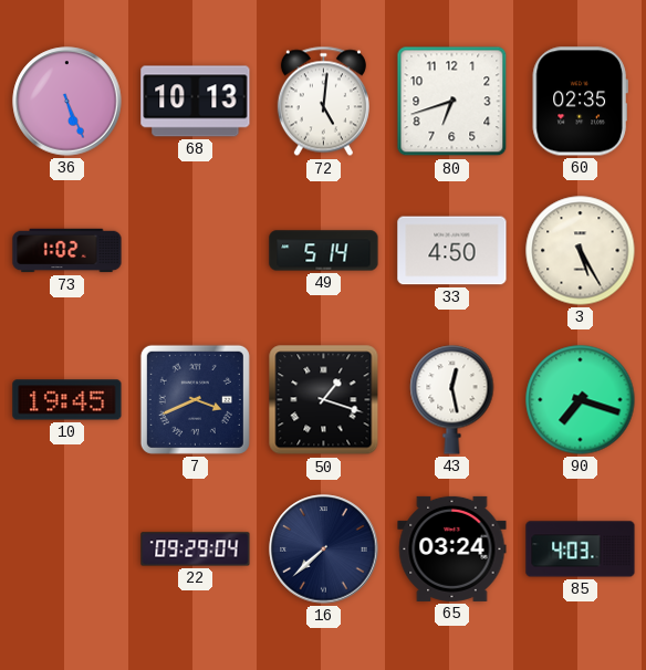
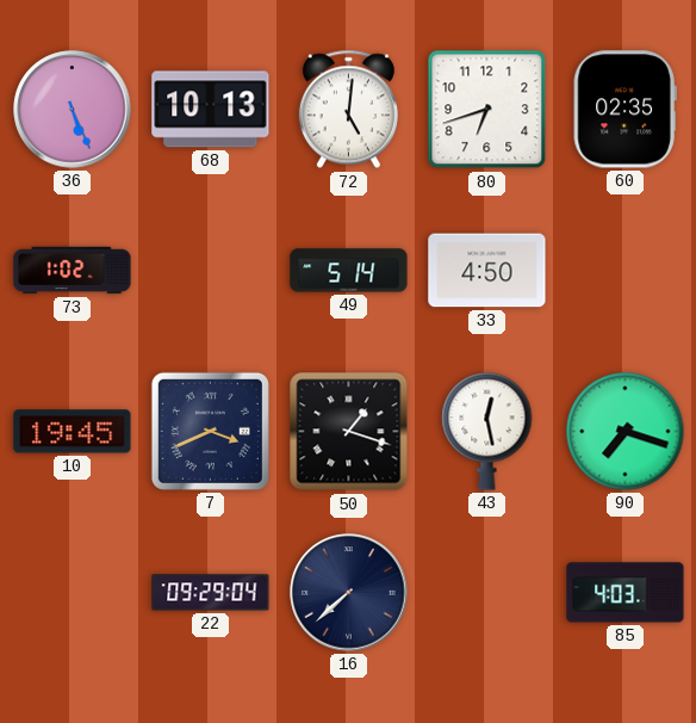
3: 5:25 -> none
65: 03:24 -> none
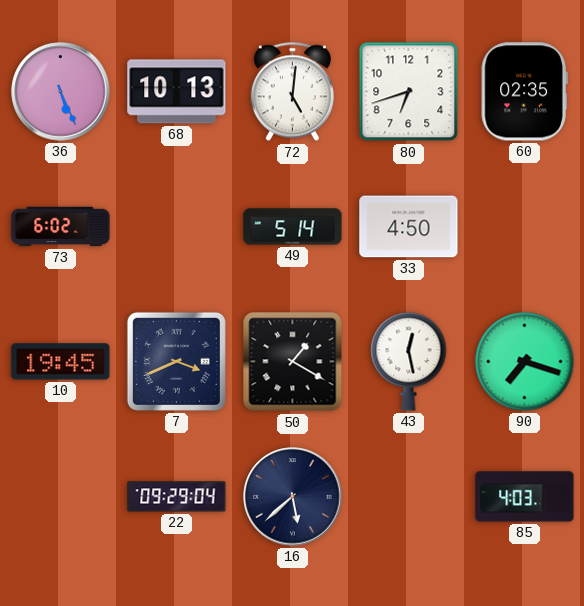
73: 1:02 -> 6:02
50: 1:18 -> 1:20
16: 7:38 -> 5:38
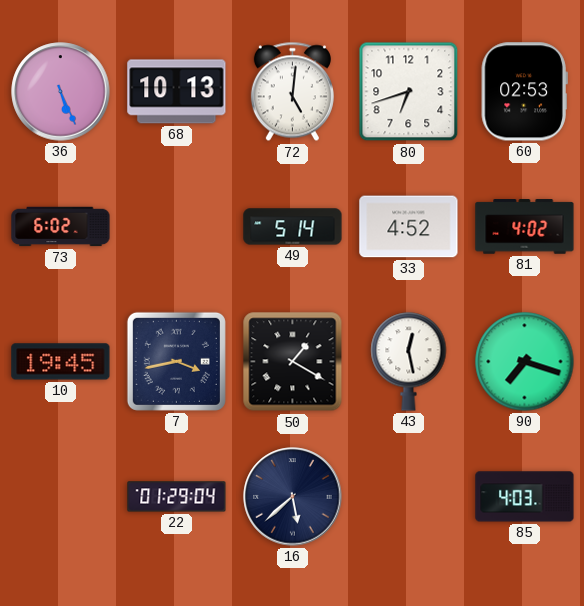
60: 02:35 -> 02:53
33: 4:50 -> 4:52
81: none -> 4:02
7: 3:41 -> 3:43
22: 09:29 -> 01:29
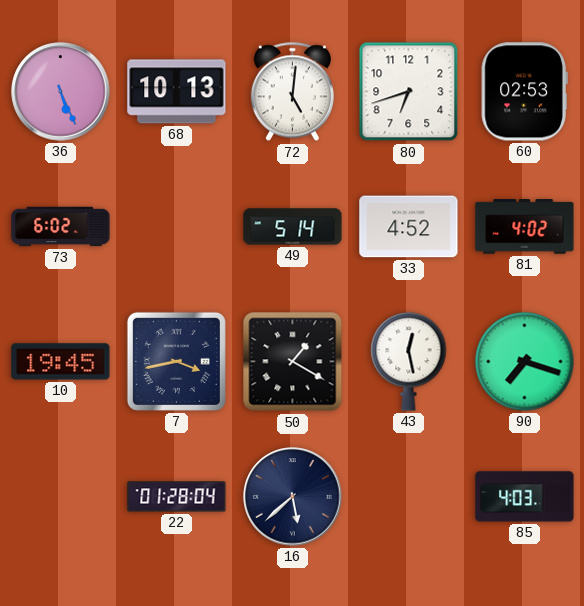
22: 01:29 -> 01:28
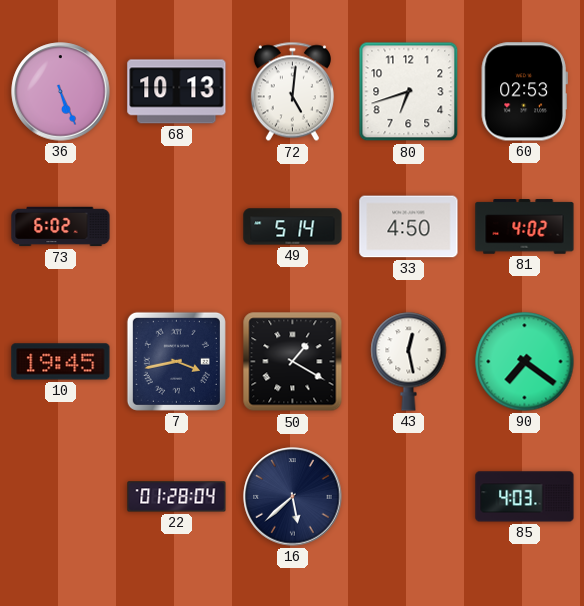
33: 4:52 -> 4:50
90: 7:18 -> 7:21
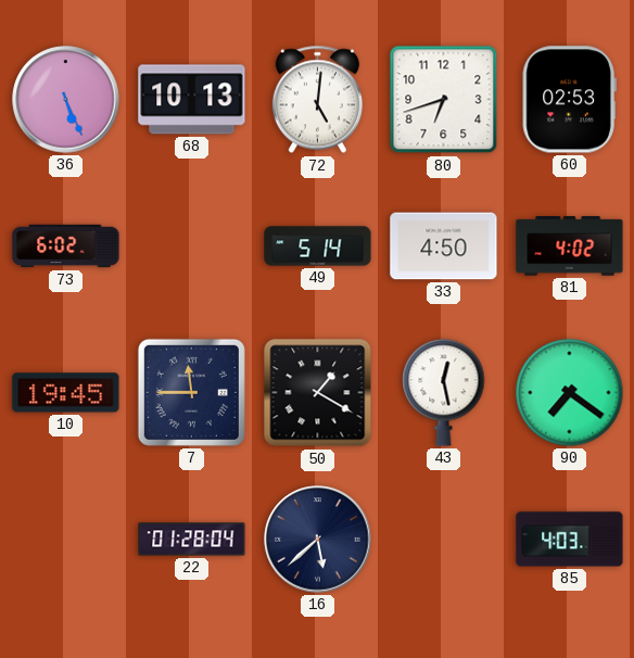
7: 3:43 -> 11:45
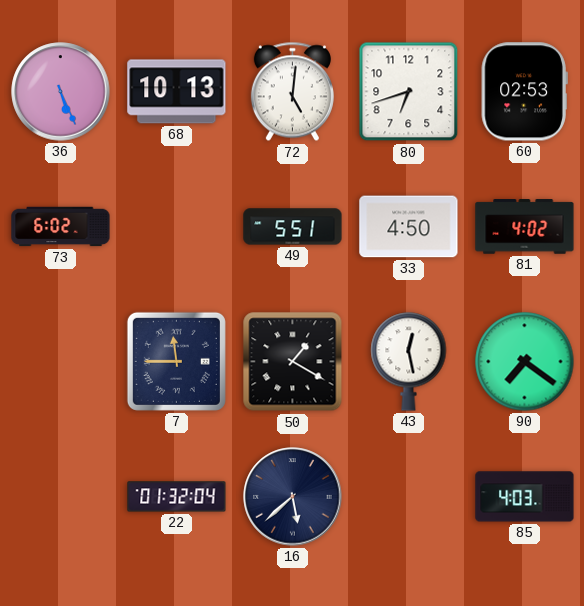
49: 5:14 -> 5:51
10: 19:45 -> none
22: 01:28 -> 01:32
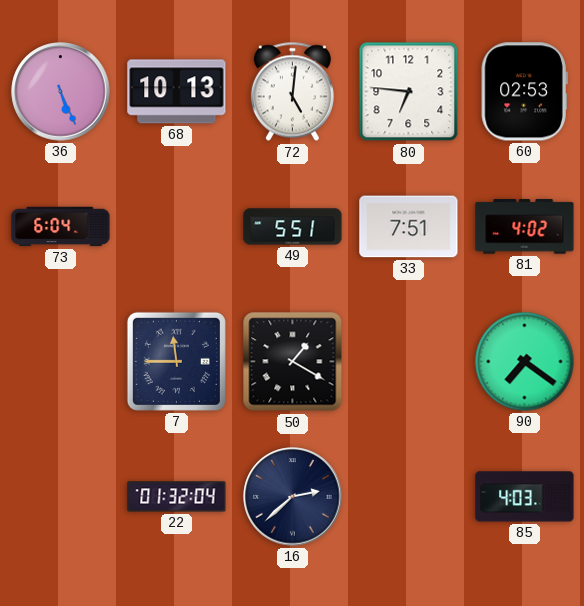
80: 6:42 -> 6:46
73: 6:02 -> 6:04
33: 4:50 -> 7:51
43: 12:28 -> none
16: 5:38 -> 2:38
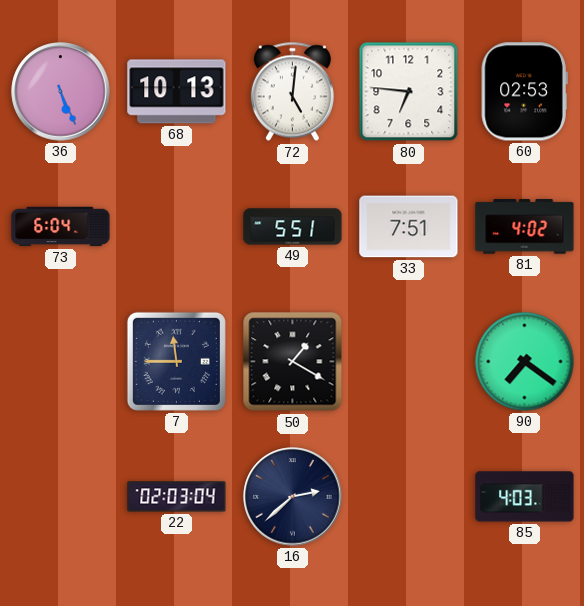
22: 01:32 -> 02:03
